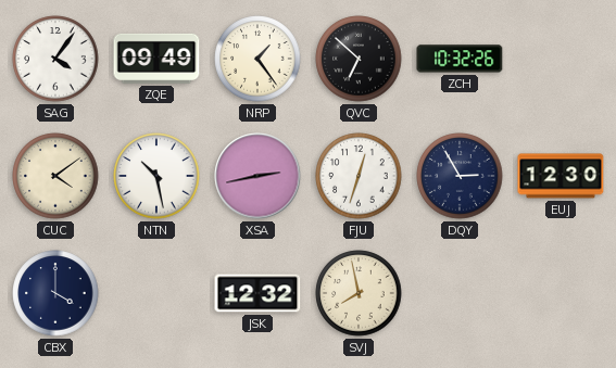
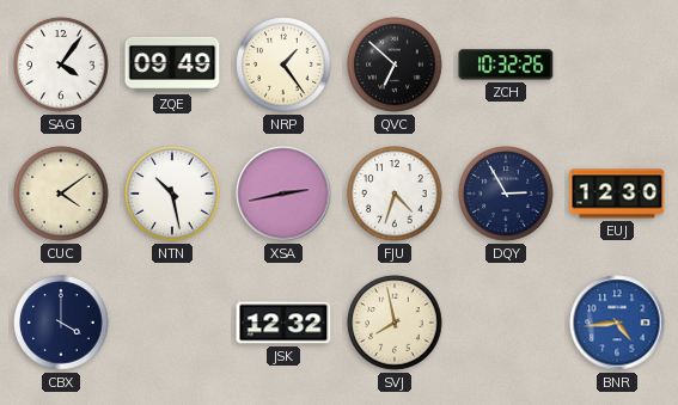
FJU: 12:33 -> 4:33
BNR: none -> 4:44
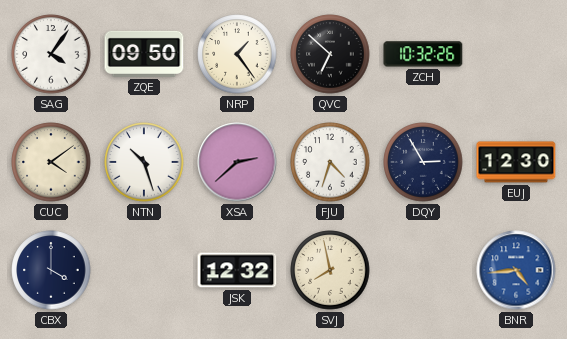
ZQE: 09:49 -> 09:50
NTN: 10:28 -> 10:27
XSA: 2:43 -> 2:38
